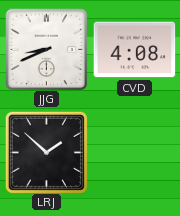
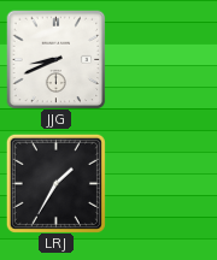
CVD: 4:08 -> none
LRJ: 1:52 -> 1:35
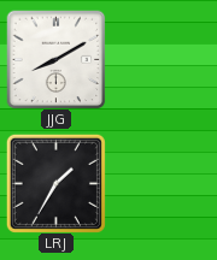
JJG: 8:41 -> 8:10
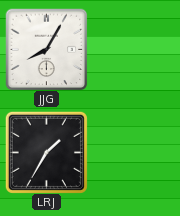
JJG: 8:10 -> 8:05
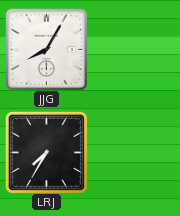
LRJ: 1:35 -> 7:35
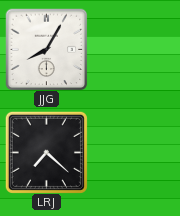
LRJ: 7:35 -> 7:22
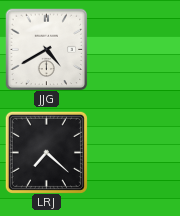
JJG: 8:05 -> 4:40
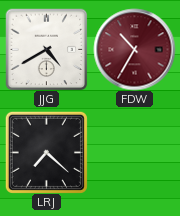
FDW: none -> 10:35
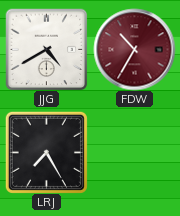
LRJ: 7:22 -> 7:25
